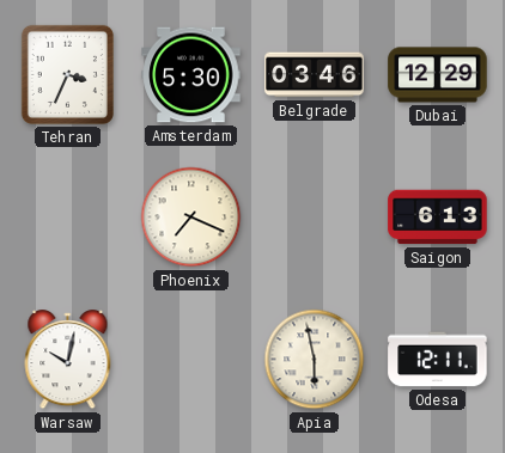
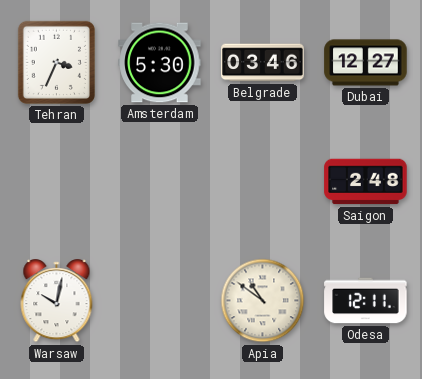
Dubai: 12:29 -> 12:27
Phoenix: 7:19 -> none
Saigon: 6:13 -> 2:48
Apia: 5:58 -> 10:51
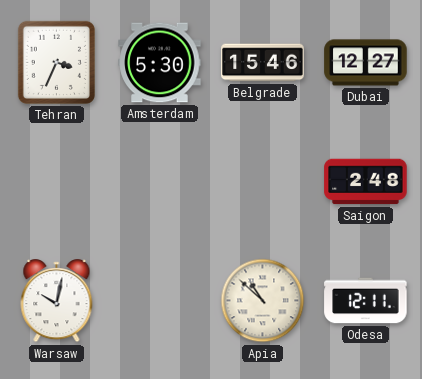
Belgrade: 03:46 -> 15:46
Apia: 10:51 -> 10:52
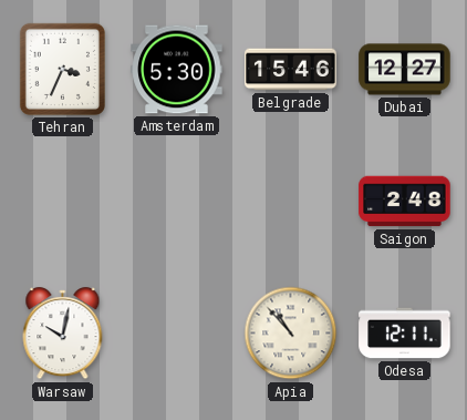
Apia: 10:52 -> 10:53
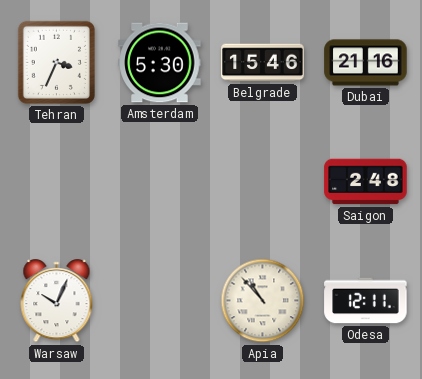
Dubai: 12:27 -> 21:16
Warsaw: 10:02 -> 10:04
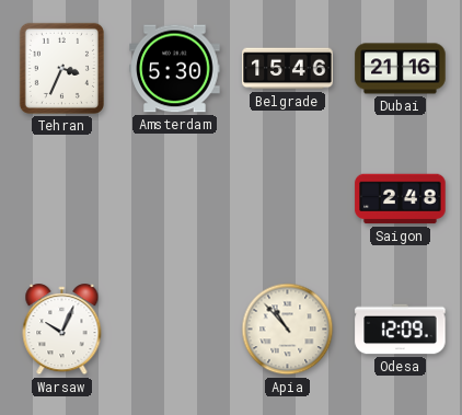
Odesa: 12:11 -> 12:09
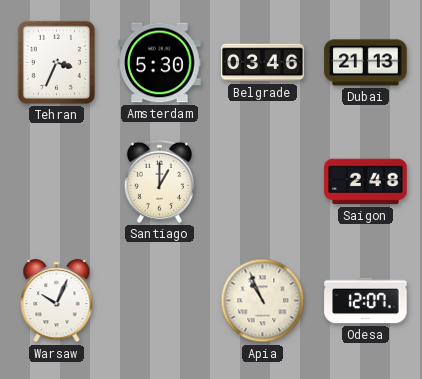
Belgrade: 15:46 -> 03:46
Dubai: 21:16 -> 21:13
Santiago: none -> 1:00
Apia: 10:53 -> 10:56
Odesa: 12:09 -> 12:07
